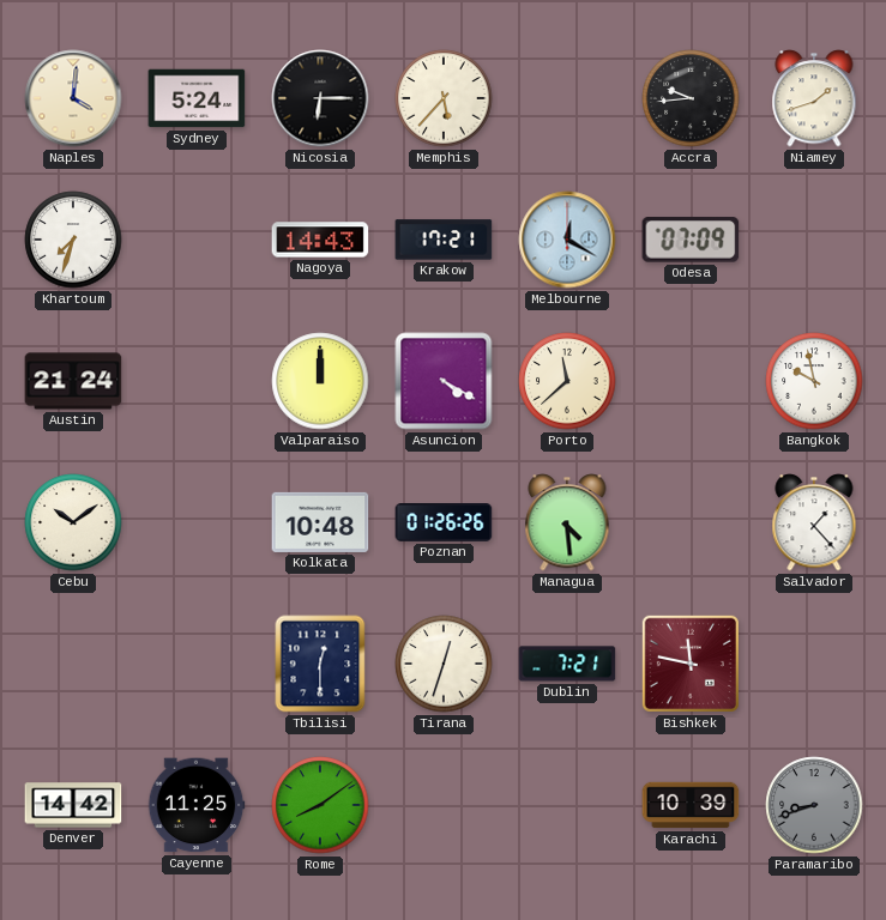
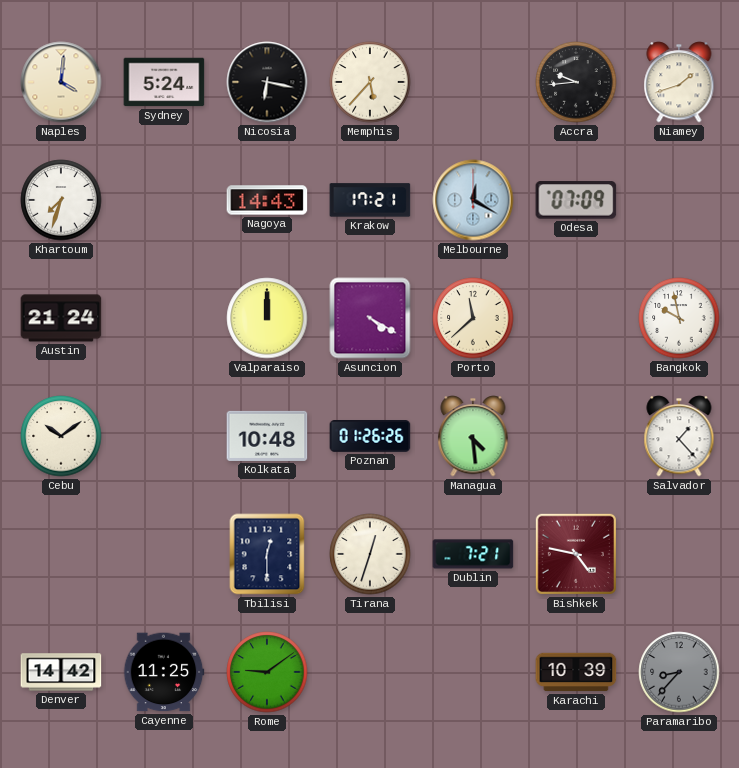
Nicosia: 6:15 -> 6:17
Bishkek: 11:47 -> 4:47
Rome: 8:09 -> 9:09
Paramaribo: 8:42 -> 8:37
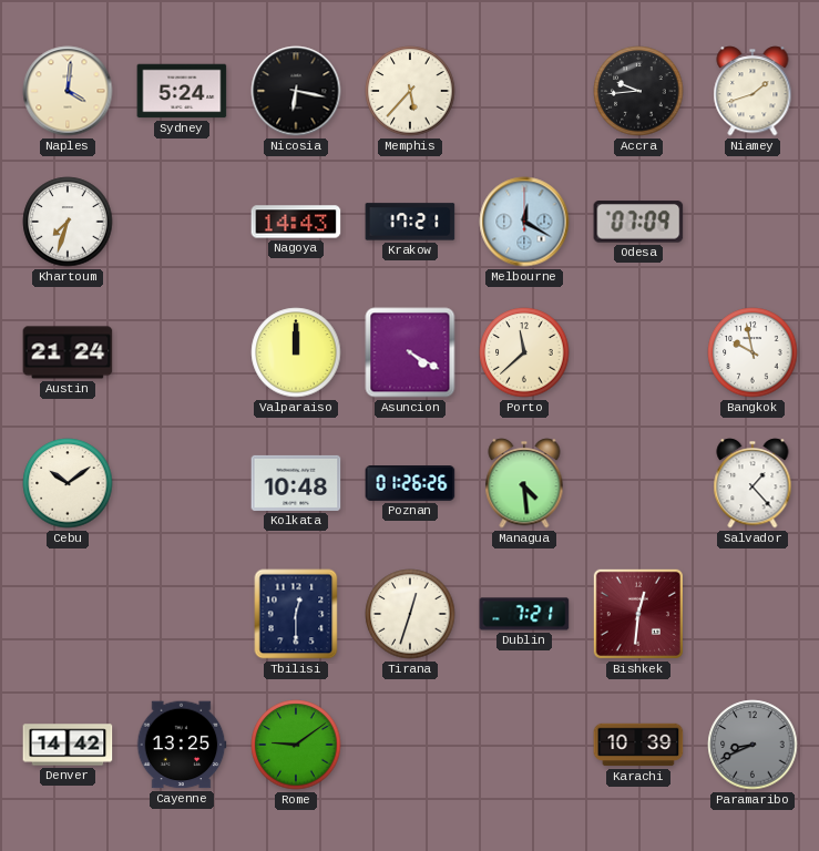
Bishkek: 4:47 -> 12:31
Cayenne: 11:25 -> 13:25
Paramaribo: 8:37 -> 8:41
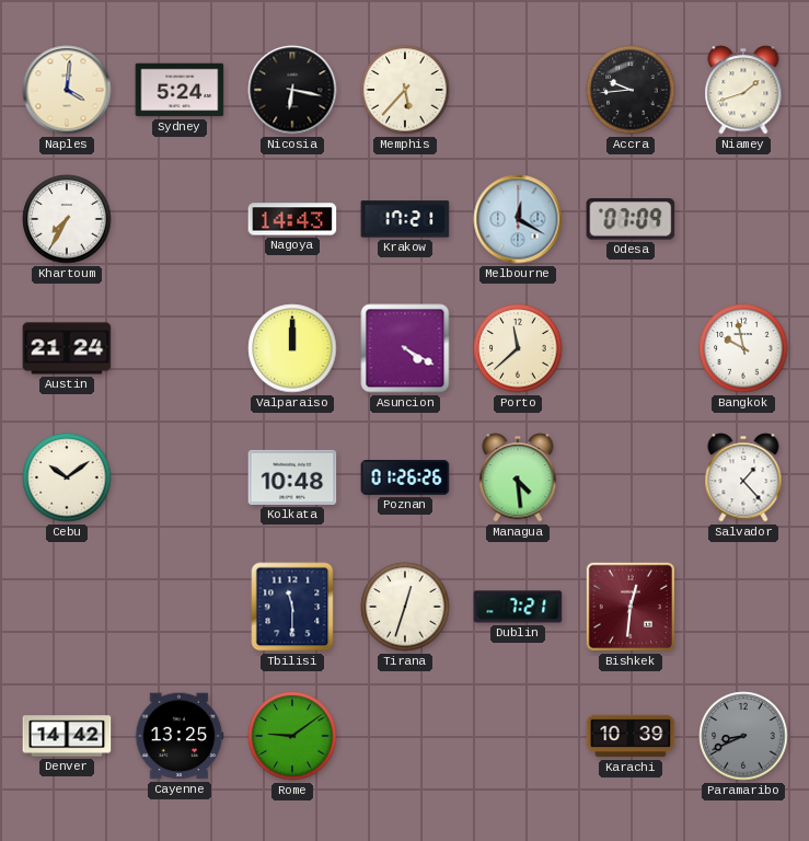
Khartoum: 7:33 -> 7:35
Tbilisi: 12:30 -> 11:30
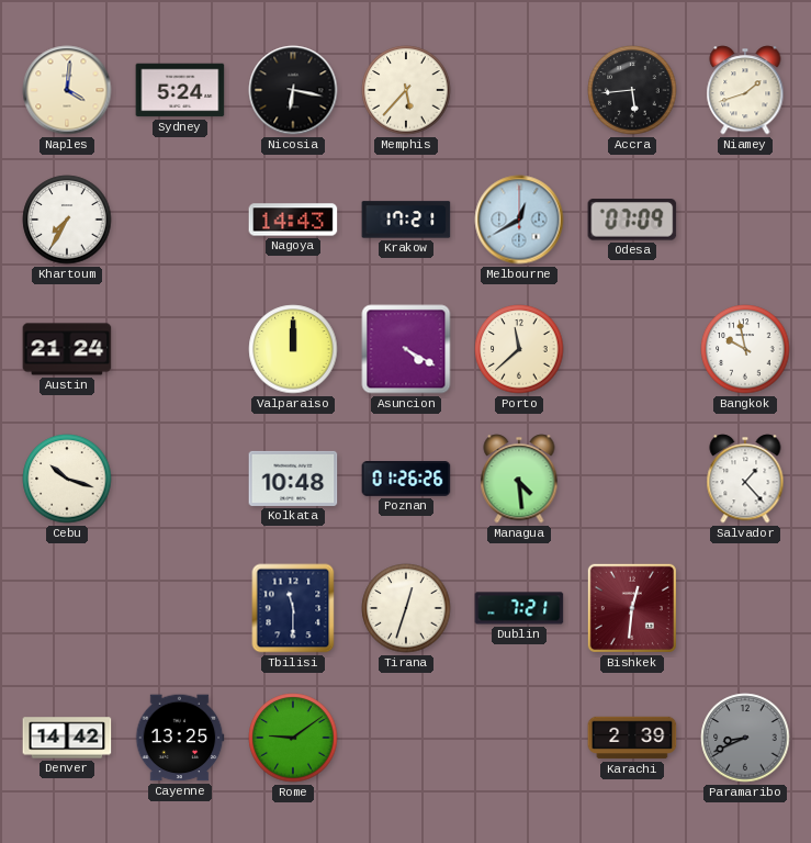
Accra: 9:44 -> 5:44
Melbourne: 12:20 -> 12:40
Cebu: 10:09 -> 10:18
Karachi: 10:39 -> 2:39
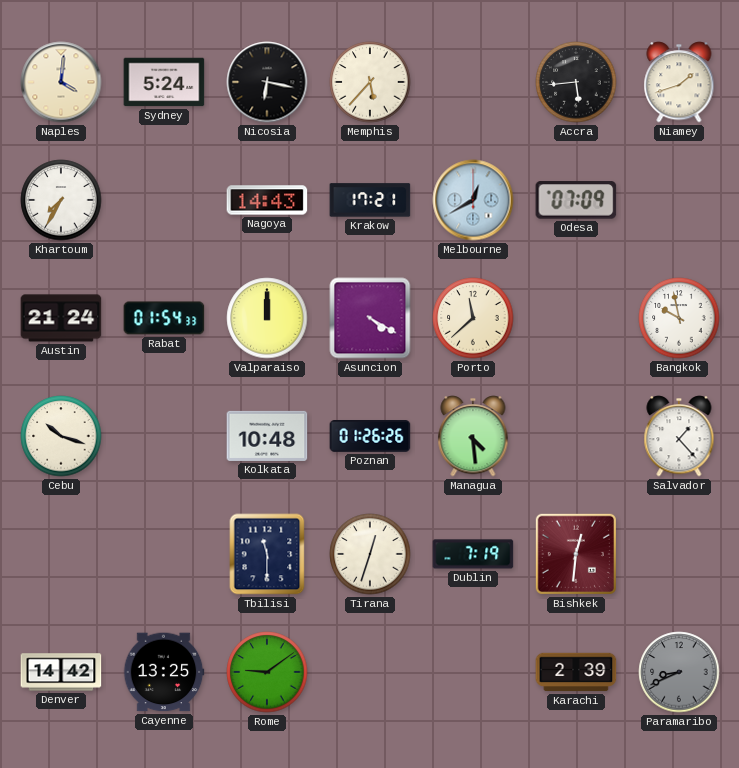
Rabat: none -> 01:54
Dublin: 7:21 -> 7:19
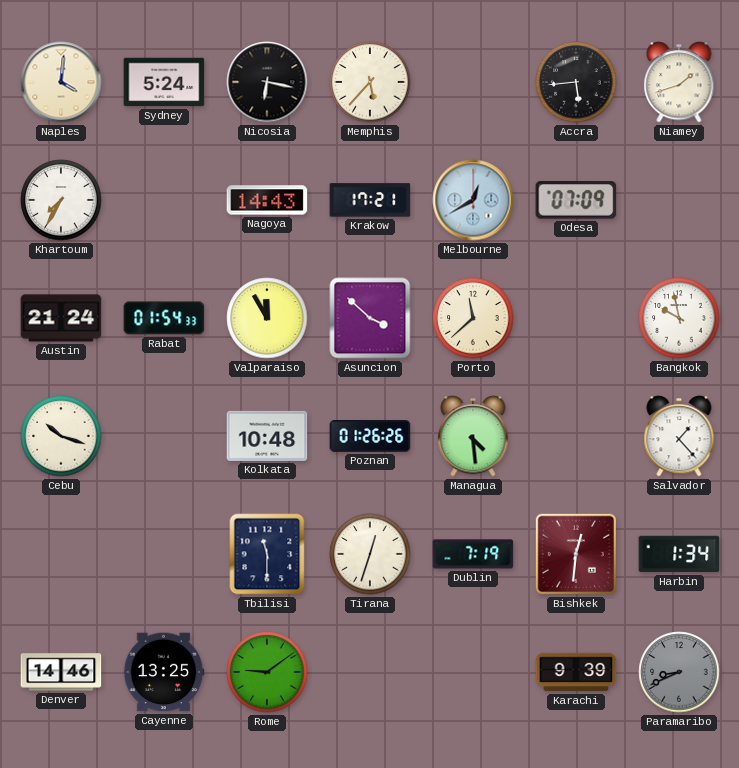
Valparaiso: 12:00 -> 11:55
Asuncion: 4:20 -> 3:52
Harbin: none -> 1:34
Denver: 14:42 -> 14:46
Karachi: 2:39 -> 9:39
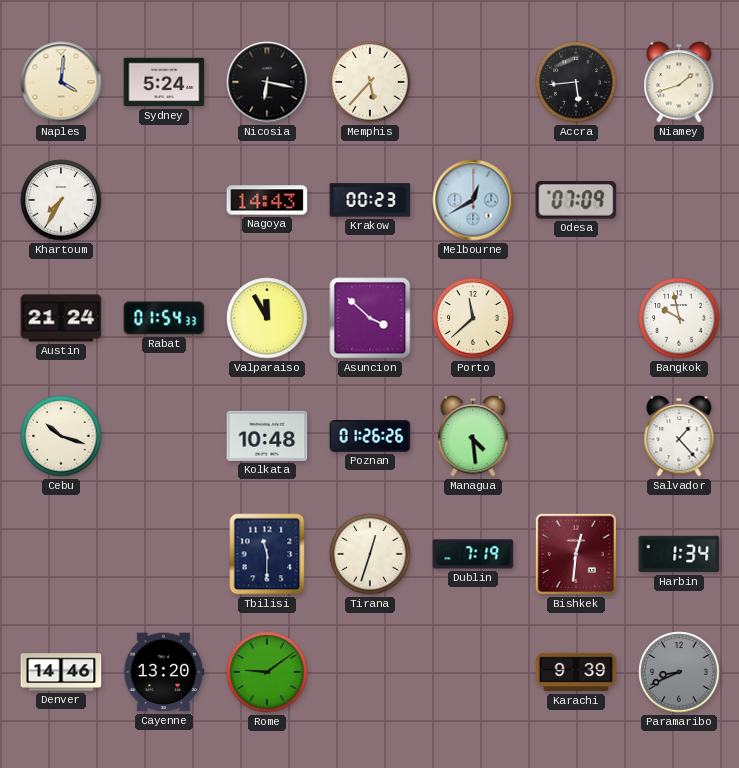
Krakow: 17:21 -> 00:23
Cayenne: 13:25 -> 13:20
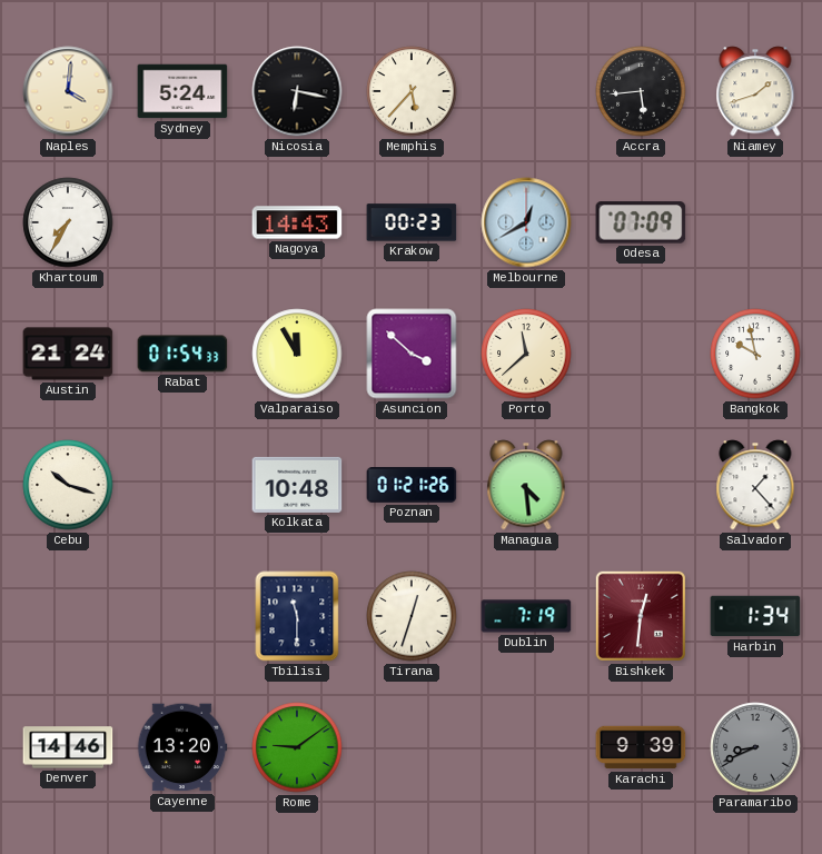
Poznan: 01:26 -> 01:21
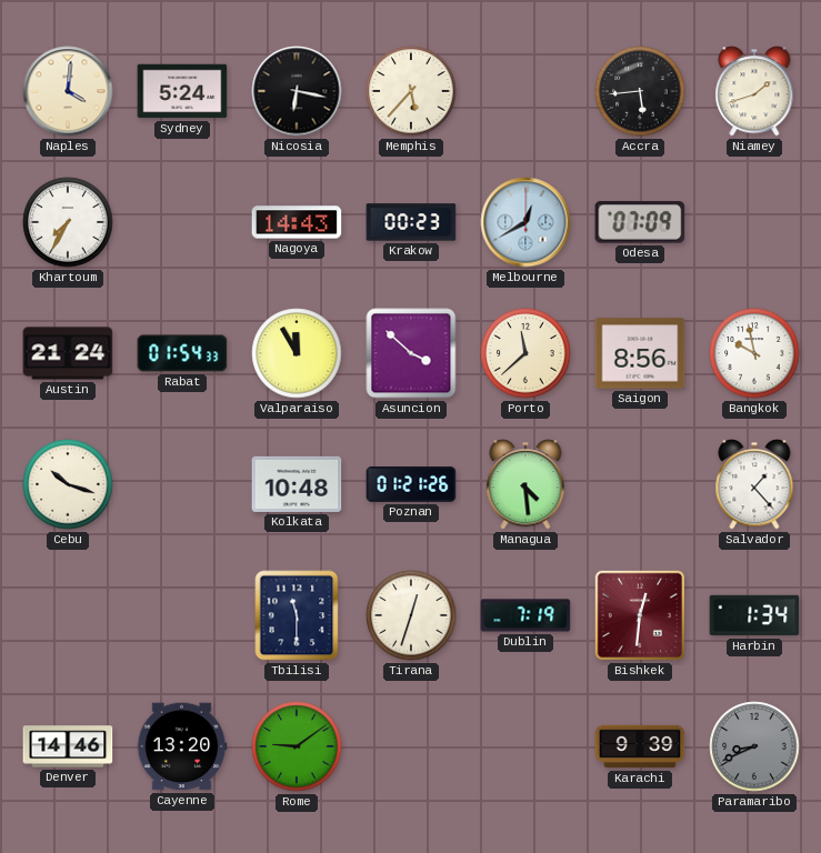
Saigon: none -> 8:56
